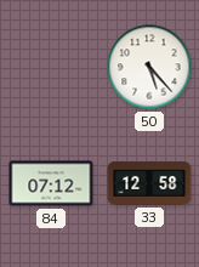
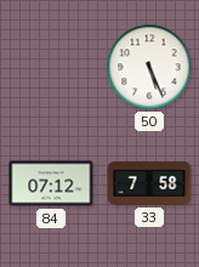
50: 5:23 -> 5:26
33: 12:58 -> 7:58
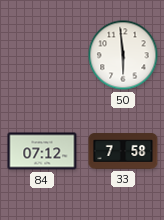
50: 5:26 -> 5:59
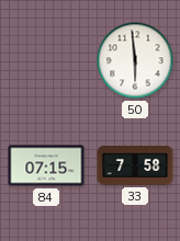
84: 07:12 -> 07:15
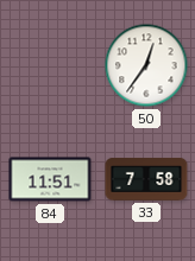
50: 5:59 -> 12:36
84: 07:15 -> 11:51
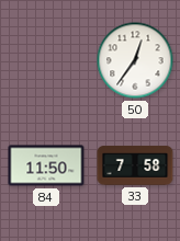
84: 11:51 -> 11:50
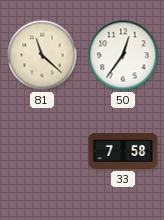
81: none -> 11:22
84: 11:50 -> none
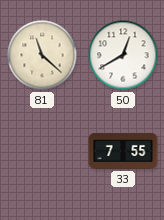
50: 12:36 -> 12:40
33: 7:58 -> 7:55
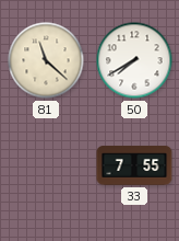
50: 12:40 -> 7:40
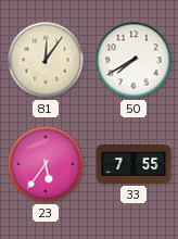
81: 11:22 -> 12:06
23: none -> 5:36
